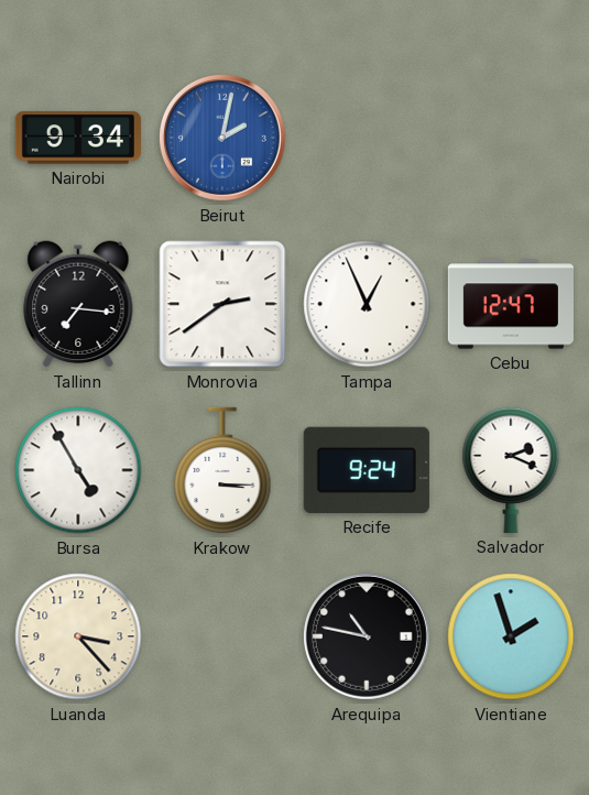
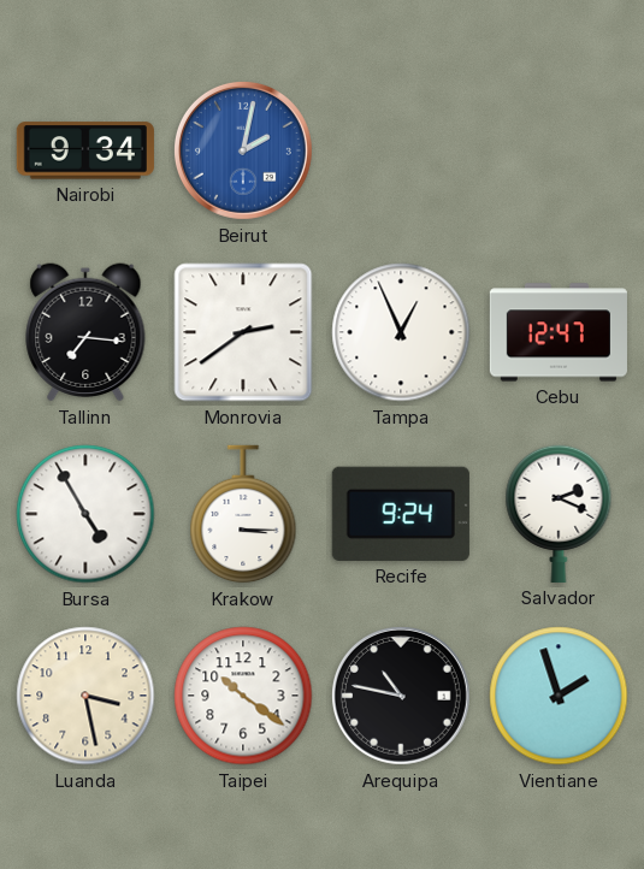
Luanda: 3:23 -> 3:28
Taipei: none -> 10:21
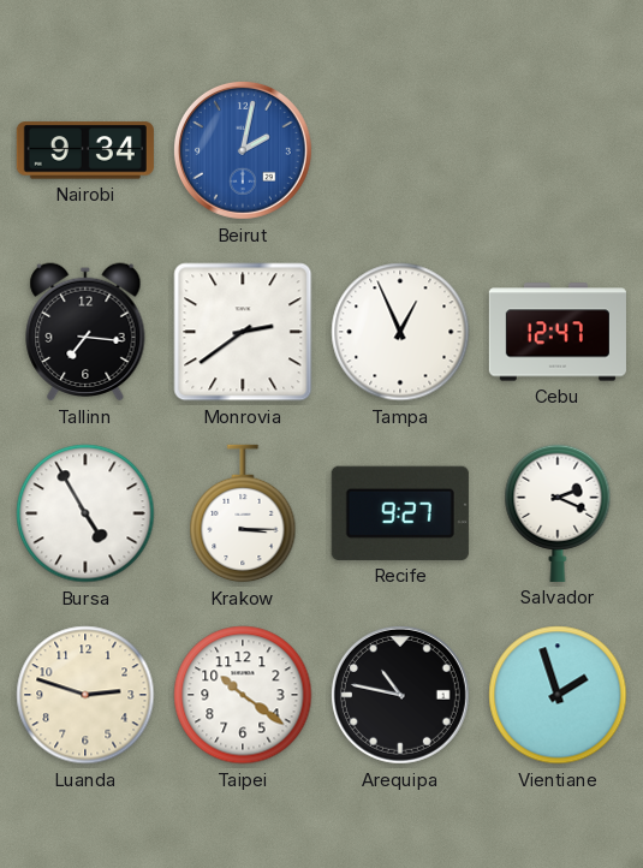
Recife: 9:24 -> 9:27
Luanda: 3:28 -> 2:48
